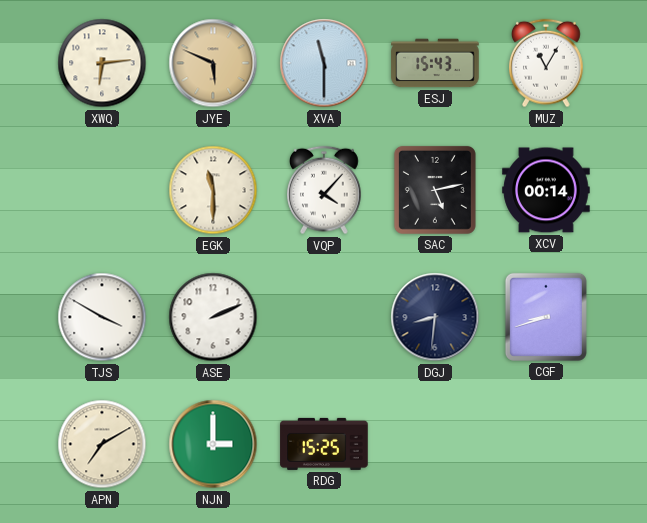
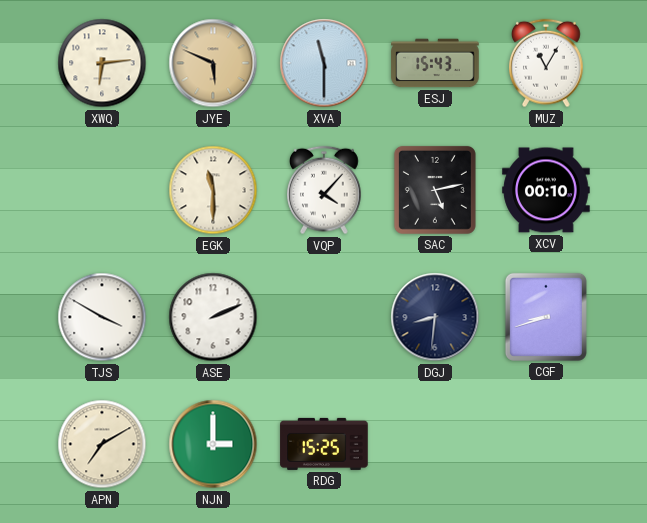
XCV: 00:14 -> 00:10
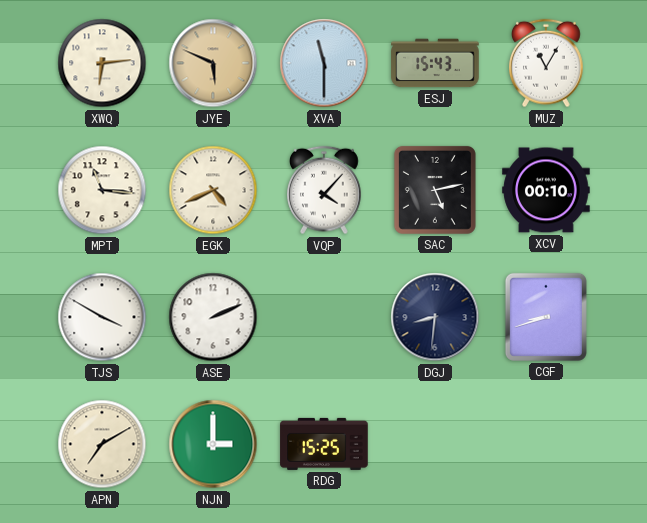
MPT: none -> 11:16
EGK: 11:30 -> 4:41
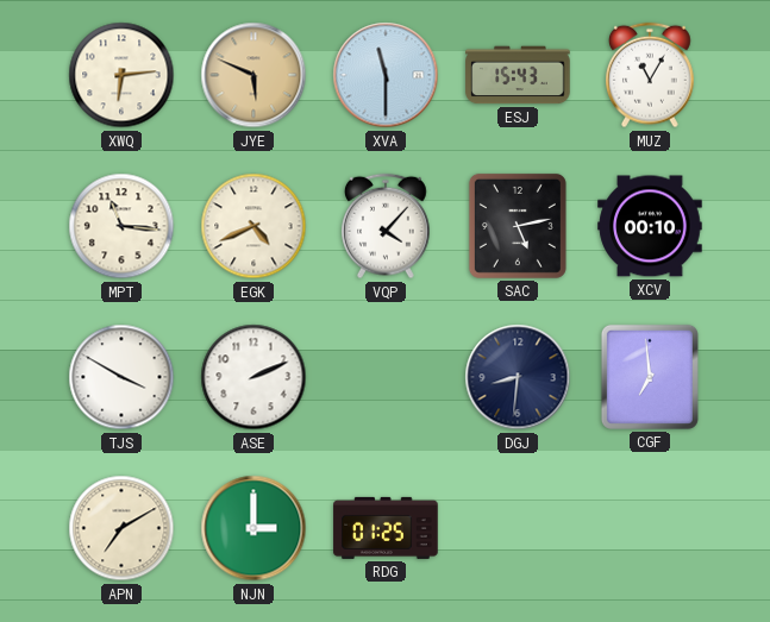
CGF: 8:42 -> 6:59
RDG: 15:25 -> 01:25
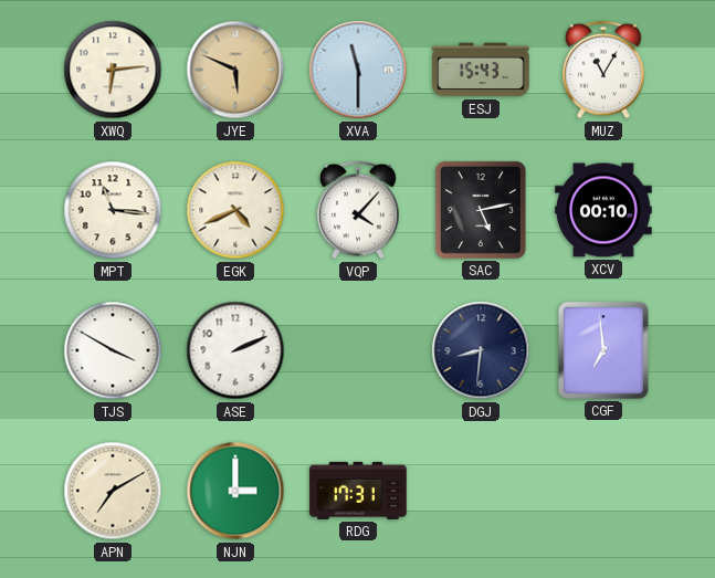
RDG: 01:25 -> 17:31
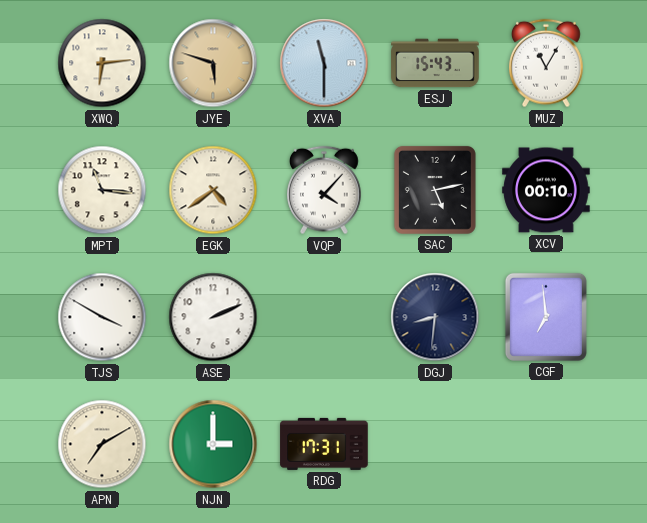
JYE: 5:49 -> 5:48
EGK: 4:41 -> 4:39
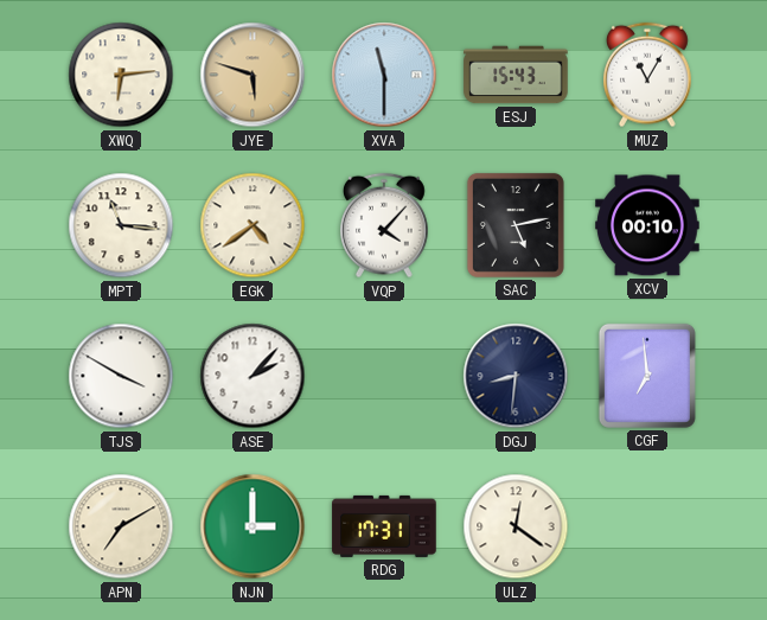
ASE: 2:11 -> 2:07
ULZ: none -> 12:21
